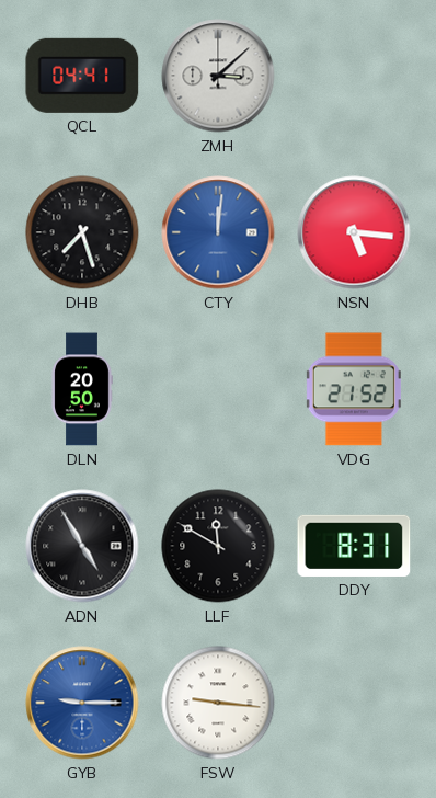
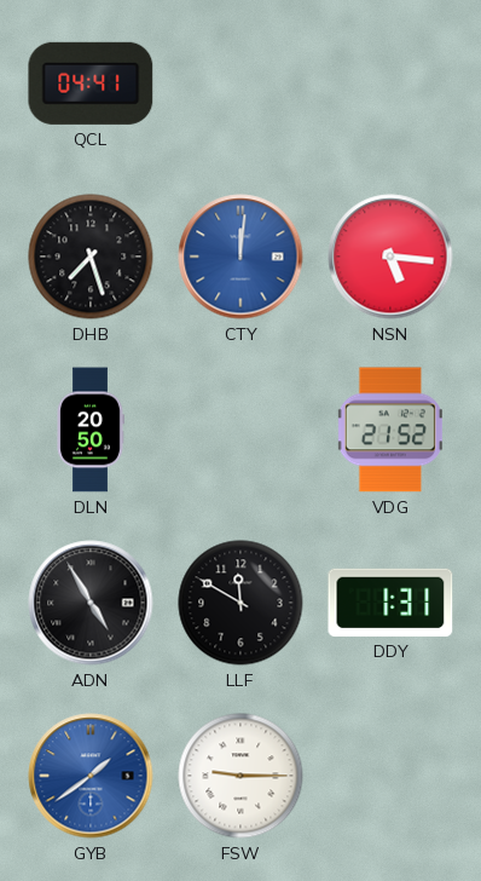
ZMH: 3:08 -> none
DDY: 8:31 -> 1:31
GYB: 9:15 -> 1:39
FSW: 9:16 -> 9:15
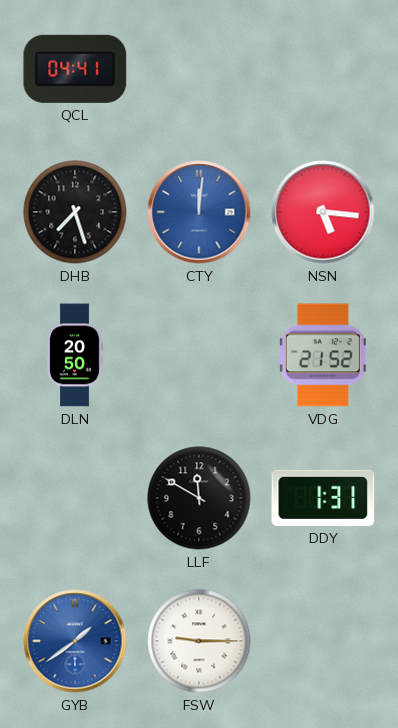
ADN: 4:55 -> none
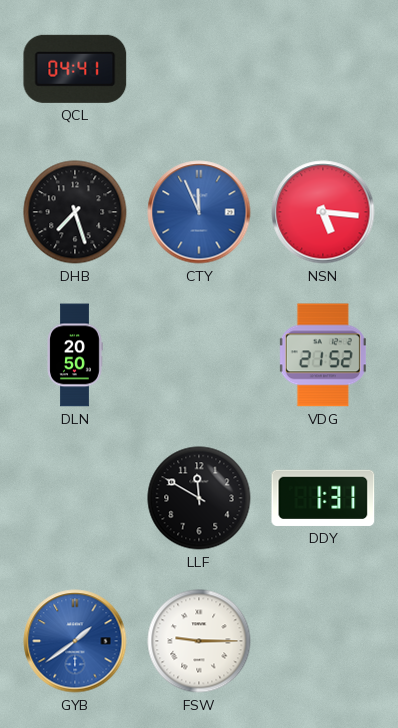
CTY: 12:01 -> 11:56
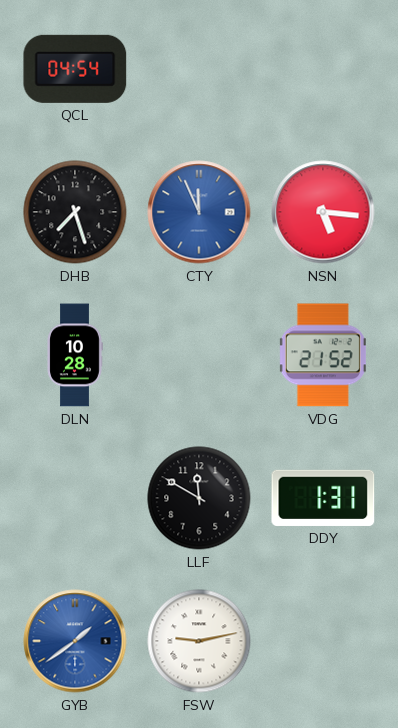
QCL: 04:41 -> 04:54
DLN: 20:50 -> 10:28
FSW: 9:15 -> 9:13
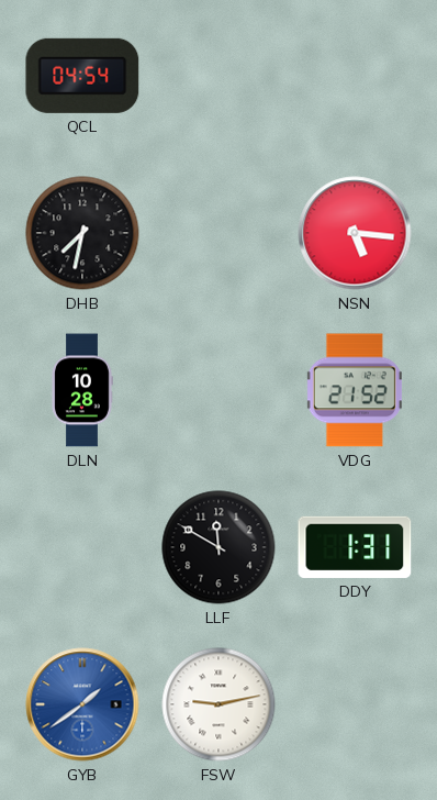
DHB: 7:27 -> 7:32
CTY: 11:56 -> none
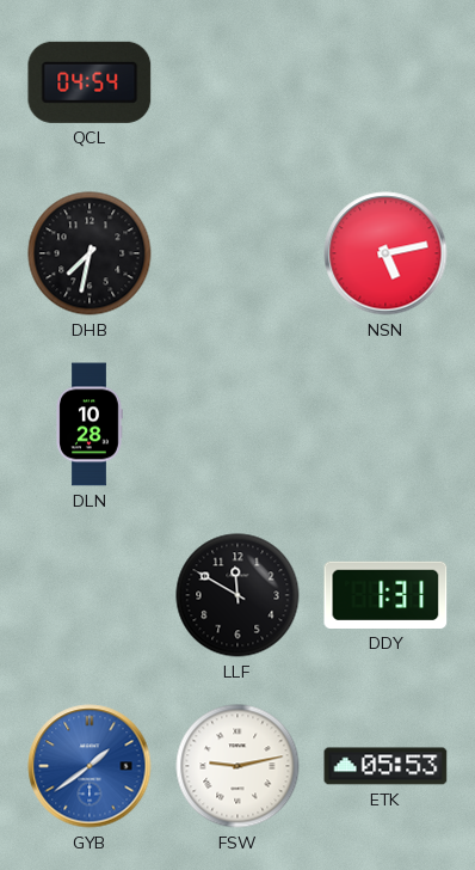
NSN: 5:16 -> 5:13
VDG: 21:52 -> none
ETK: none -> 05:53
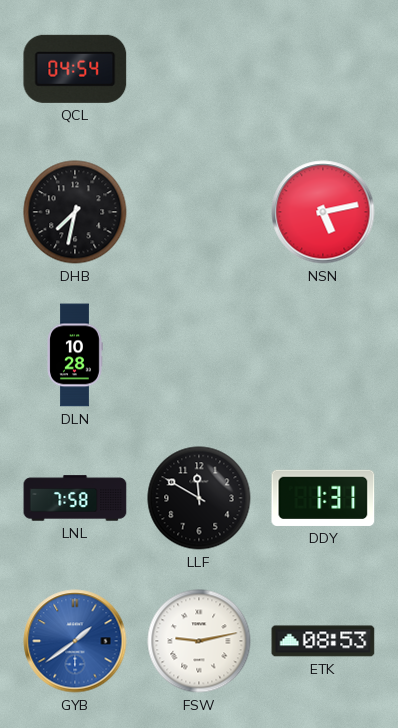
LNL: none -> 7:58
ETK: 05:53 -> 08:53
